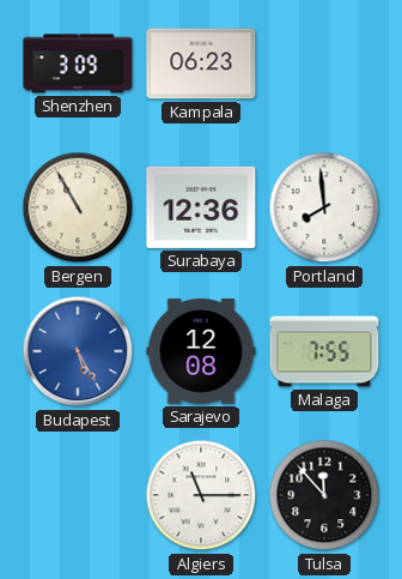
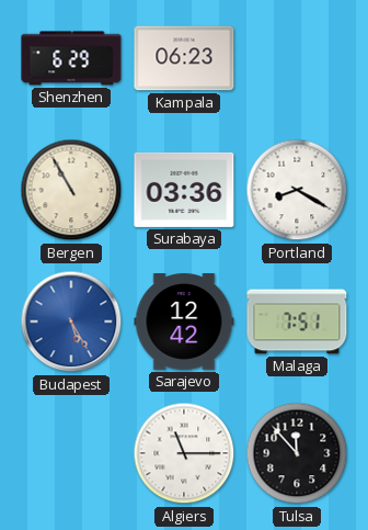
Shenzhen: 3:09 -> 6:29
Surabaya: 12:36 -> 03:36
Portland: 7:59 -> 8:20
Sarajevo: 12:08 -> 12:42
Malaga: 7:55 -> 7:51
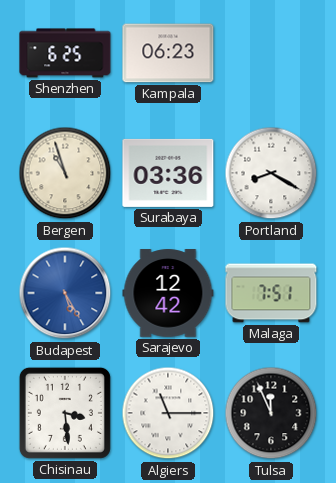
Shenzhen: 6:29 -> 6:25
Bergen: 10:55 -> 10:57
Chisinau: none -> 3:29
Tulsa: 11:53 -> 11:56
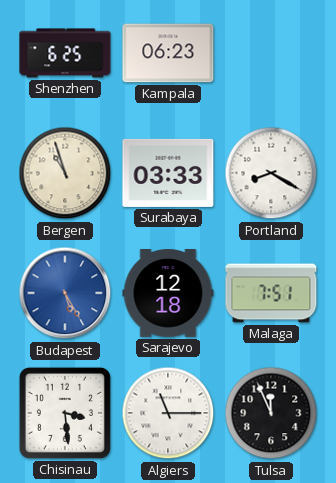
Surabaya: 03:36 -> 03:33
Sarajevo: 12:42 -> 12:18
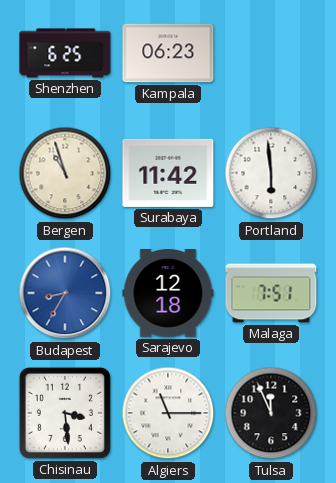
Surabaya: 03:33 -> 11:42
Portland: 8:20 -> 5:59
Budapest: 5:25 -> 8:35
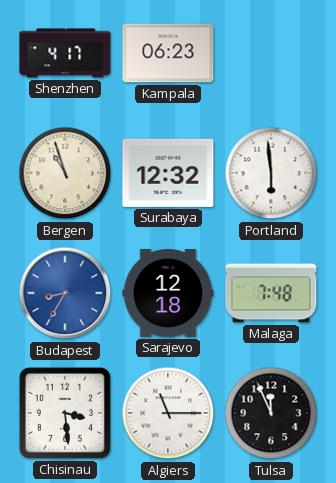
Shenzhen: 6:25 -> 4:17
Surabaya: 11:42 -> 12:32
Malaga: 7:51 -> 7:48
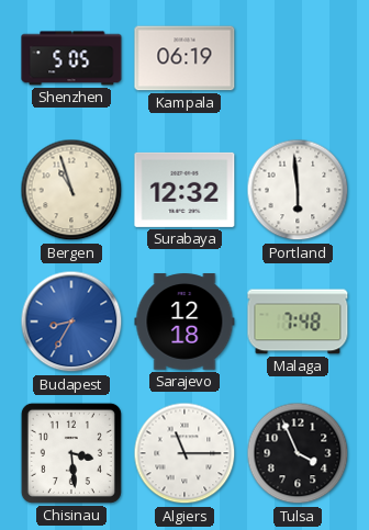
Shenzhen: 4:17 -> 5:05
Kampala: 06:23 -> 06:19
Tulsa: 11:56 -> 3:56
